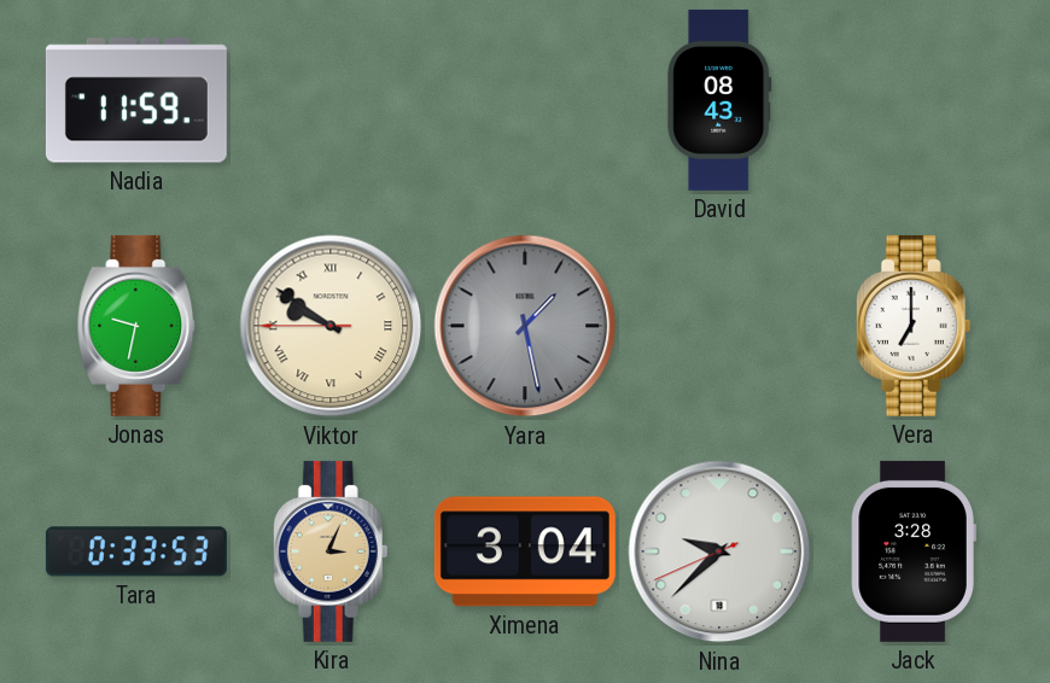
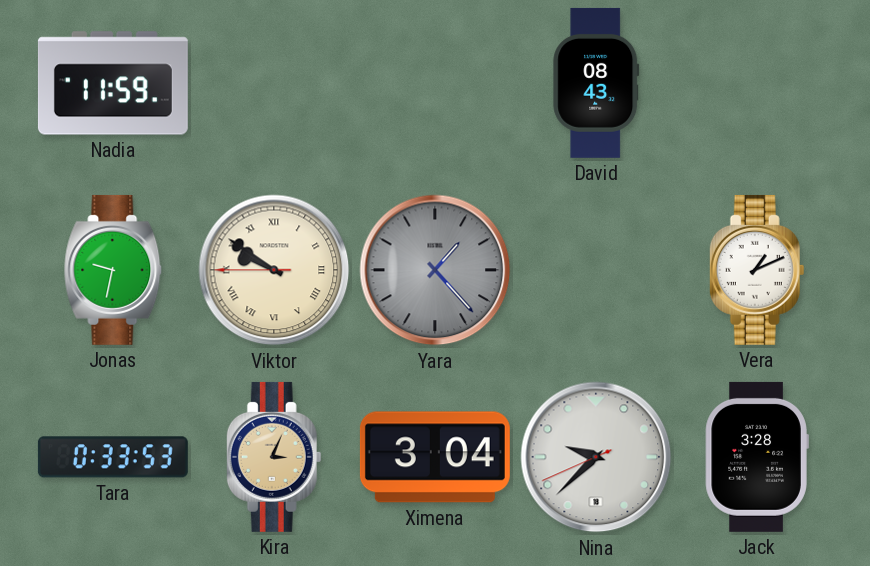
Yara: 1:28 -> 1:23
Vera: 7:00 -> 1:11
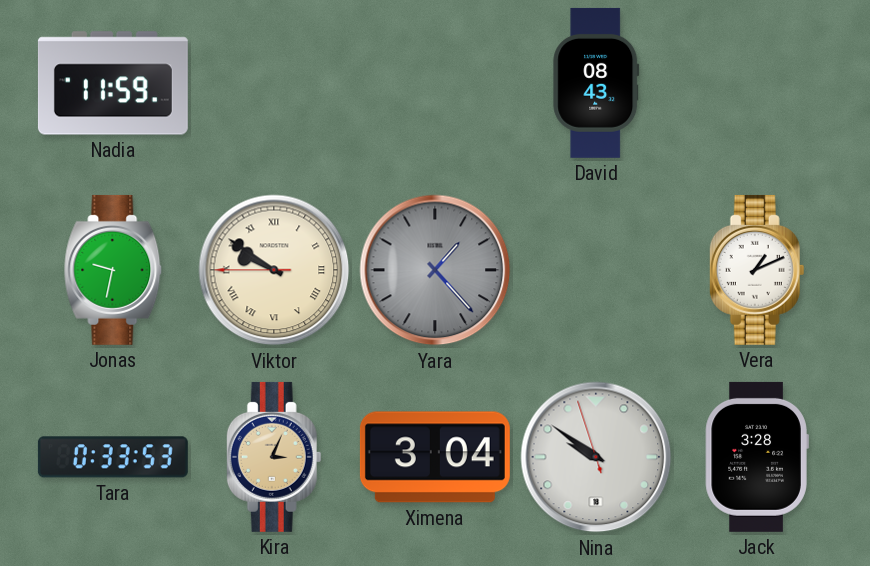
Nina: 9:37 -> 9:50
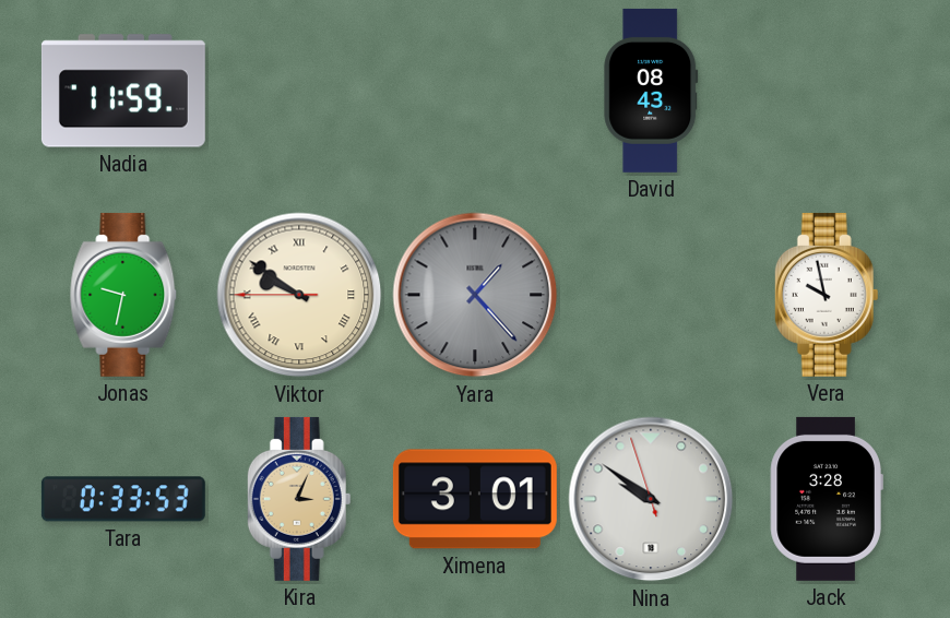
Vera: 1:11 -> 9:58
Ximena: 3:04 -> 3:01
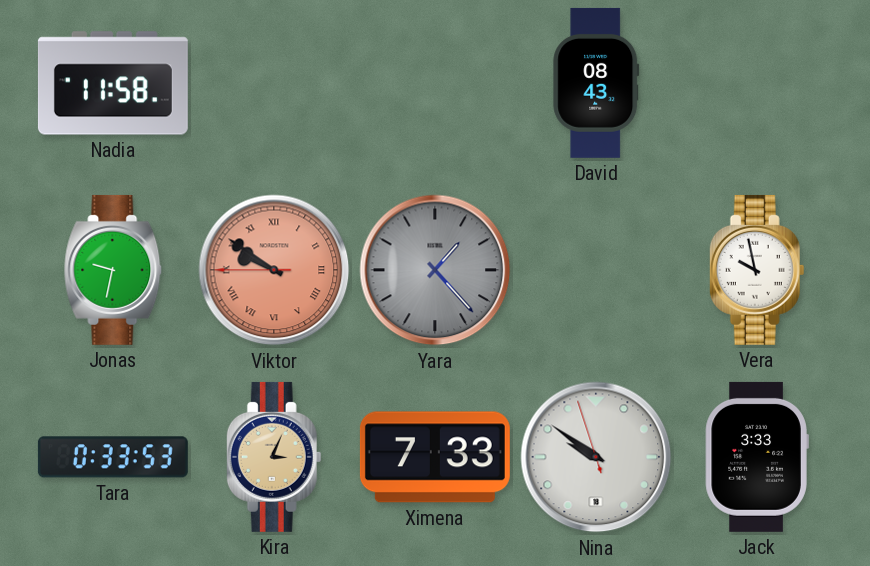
Nadia: 11:59 -> 11:58
Viktor dial: cream -> salmon
Ximena: 3:01 -> 7:33
Jack: 3:28 -> 3:33
